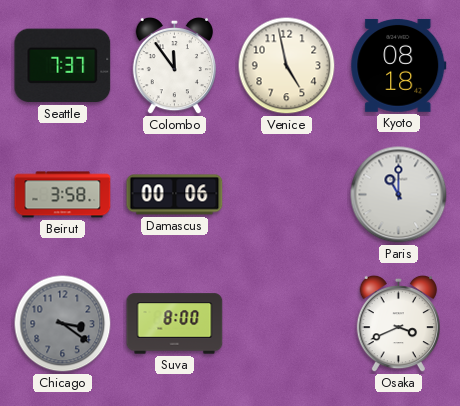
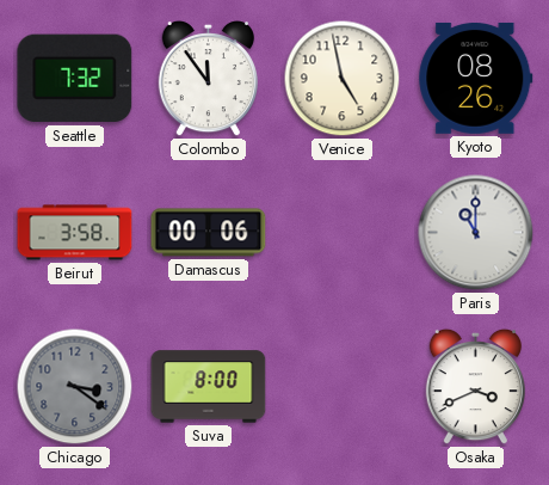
Seattle: 7:37 -> 7:32
Kyoto: 08:18 -> 08:26
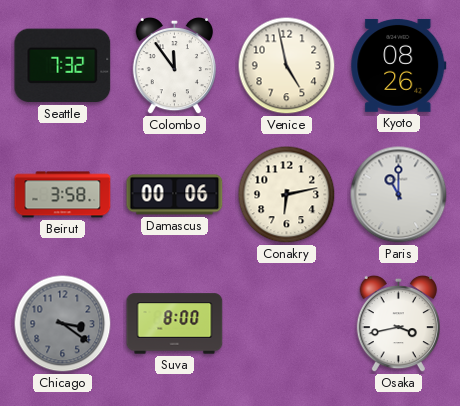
Conakry: none -> 6:13
Osaka: 3:41 -> 3:43
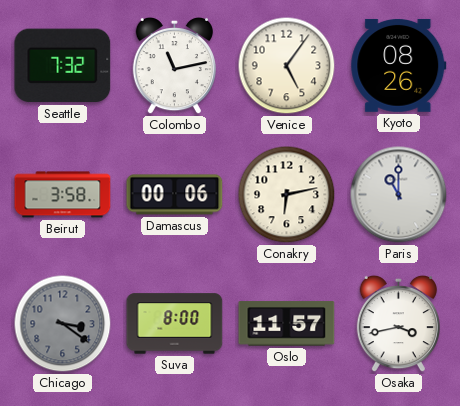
Colombo: 11:54 -> 11:13
Venice: 4:58 -> 5:06
Oslo: none -> 11:57
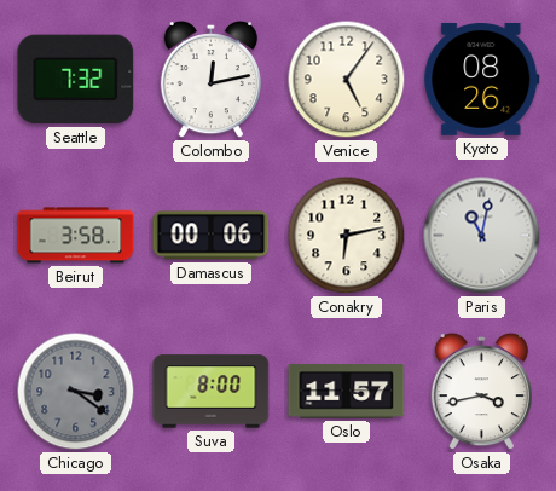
Colombo: 11:13 -> 12:13
Paris: 11:00 -> 11:02
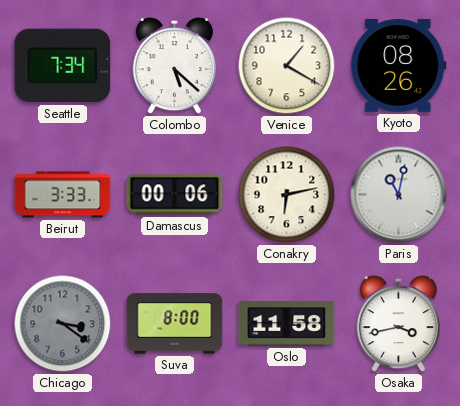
Seattle: 7:32 -> 7:34
Colombo: 12:13 -> 5:22
Venice: 5:06 -> 1:20
Beirut: 3:58 -> 3:33
Oslo: 11:57 -> 11:58
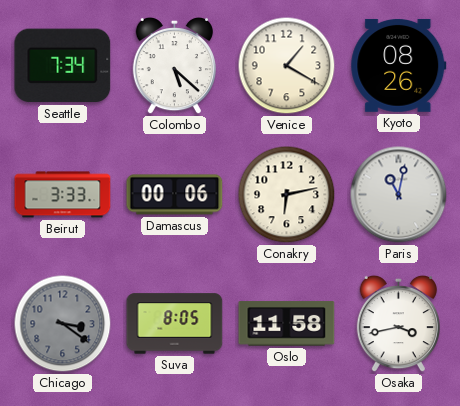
Suva: 8:00 -> 8:05
